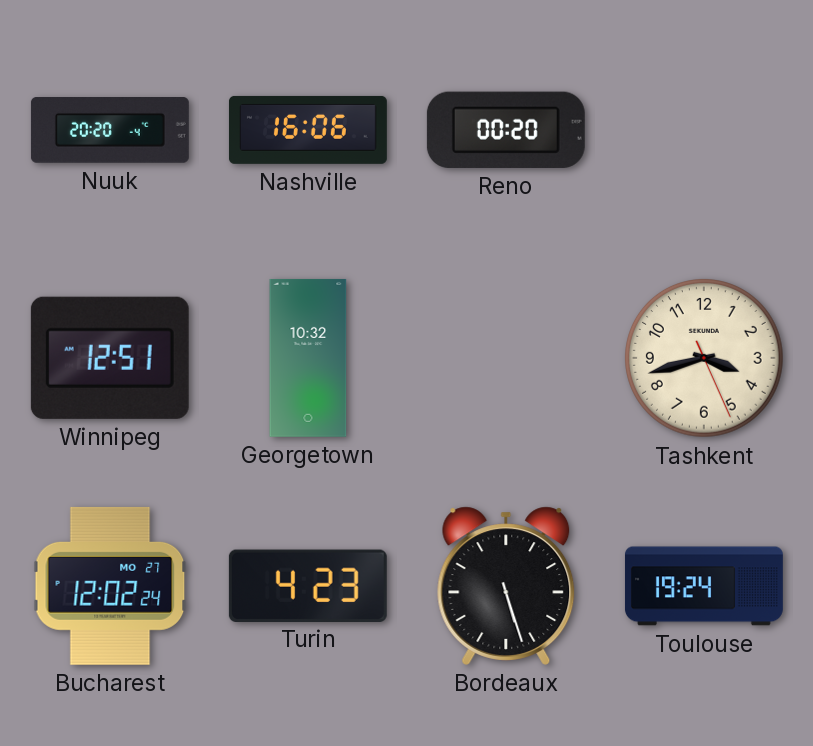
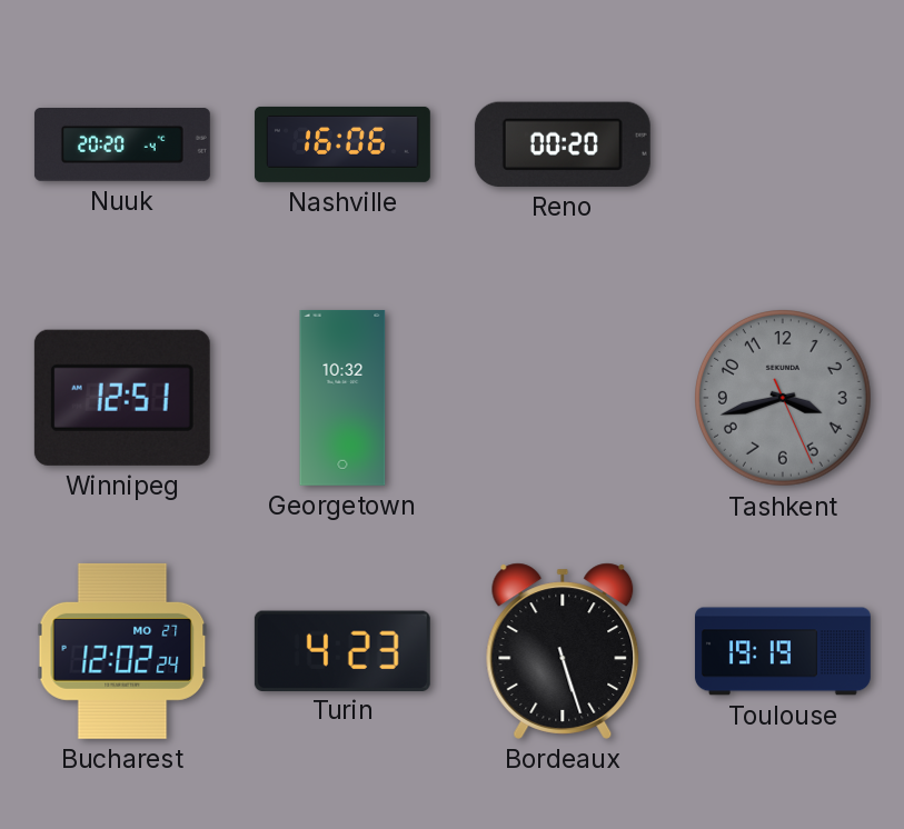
Tashkent dial: cream -> grey
Toulouse: 19:24 -> 19:19
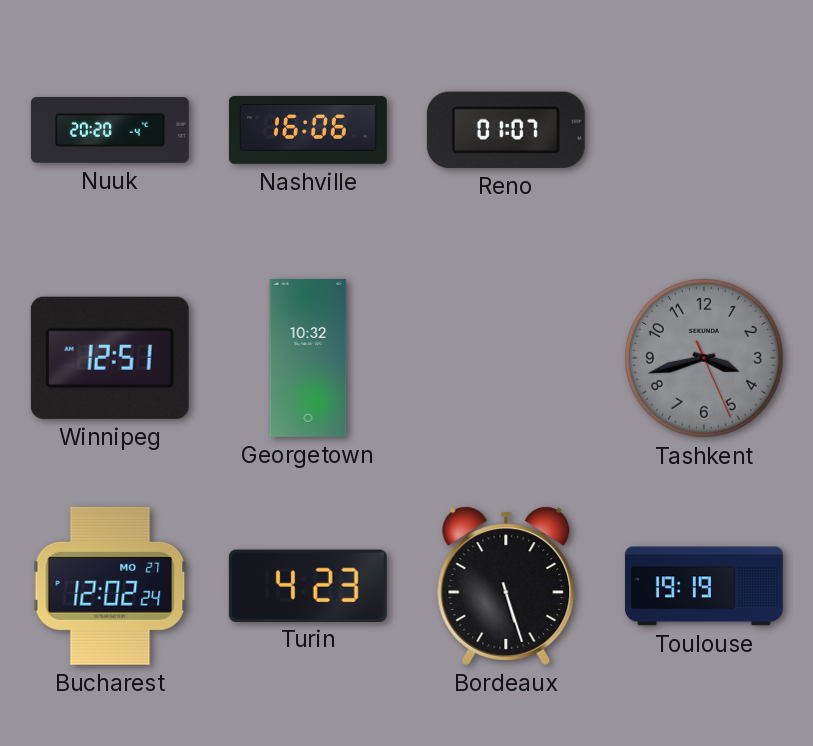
Reno: 00:20 -> 01:07
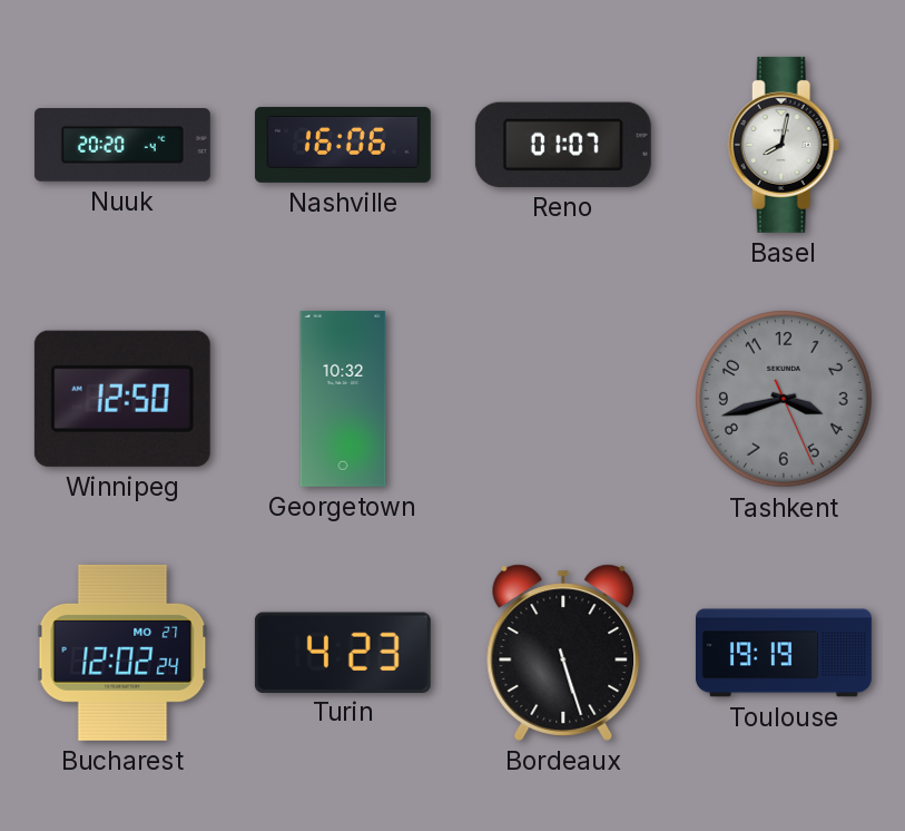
Basel: none -> 8:02
Winnipeg: 12:51 -> 12:50
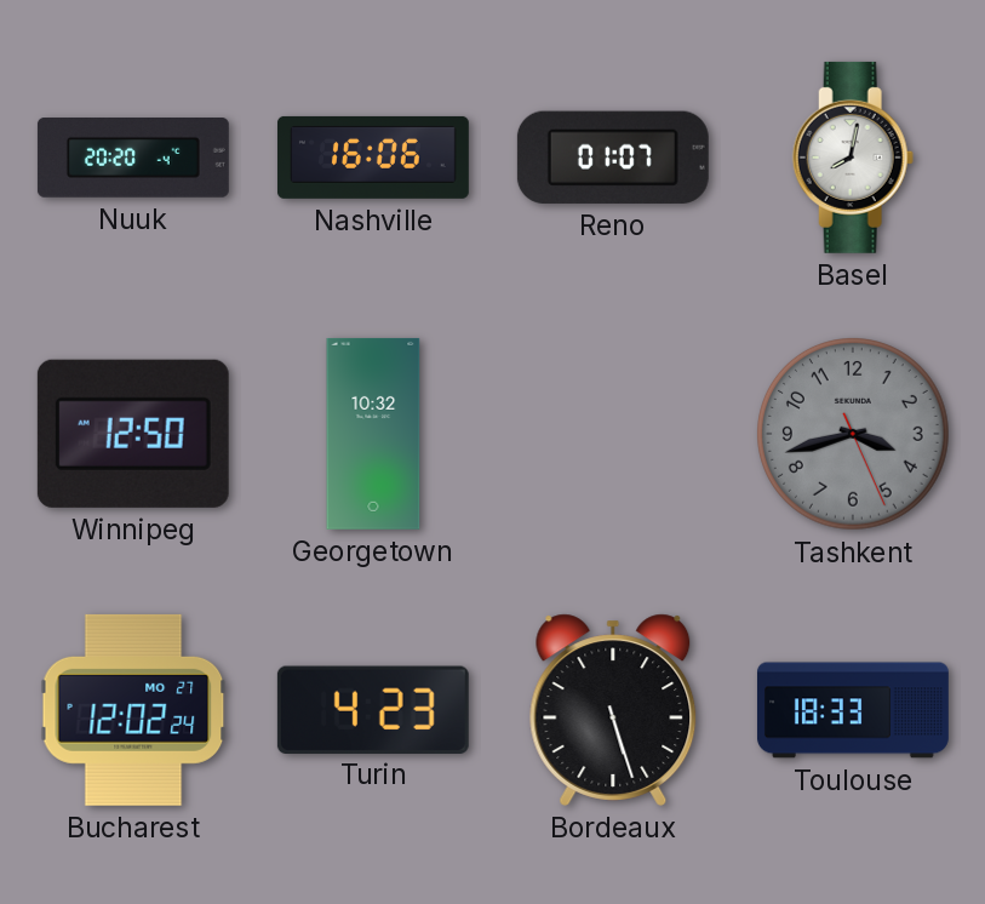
Toulouse: 19:19 -> 18:33
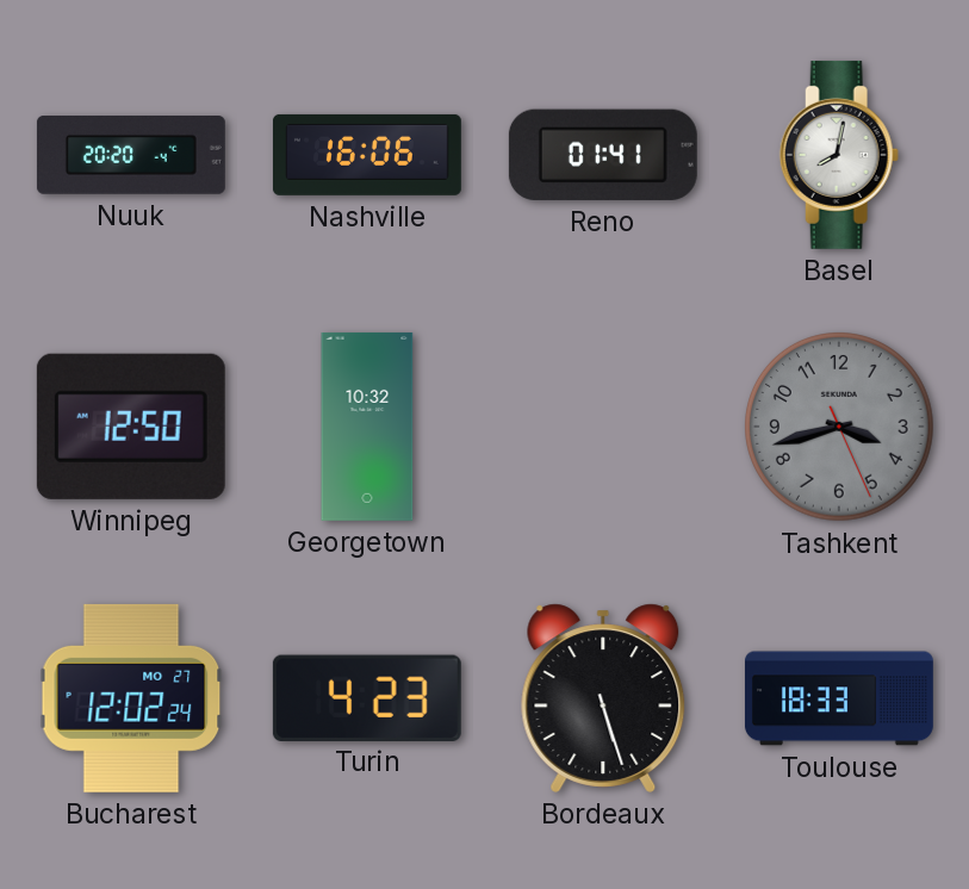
Reno: 01:07 -> 01:41
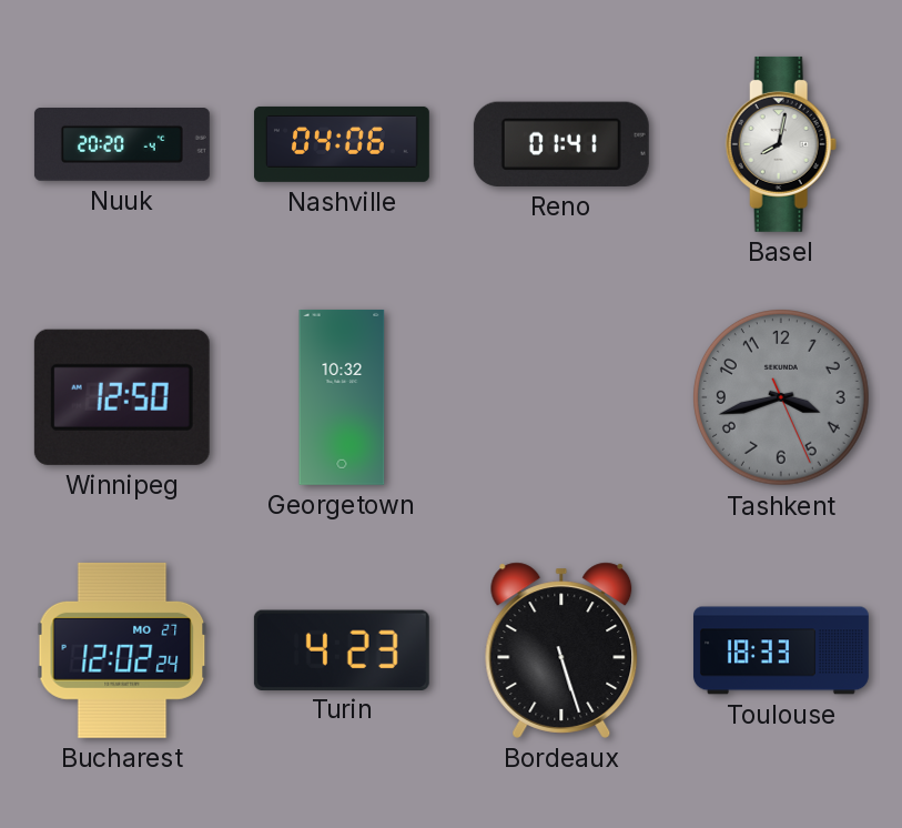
Nashville: 16:06 -> 04:06
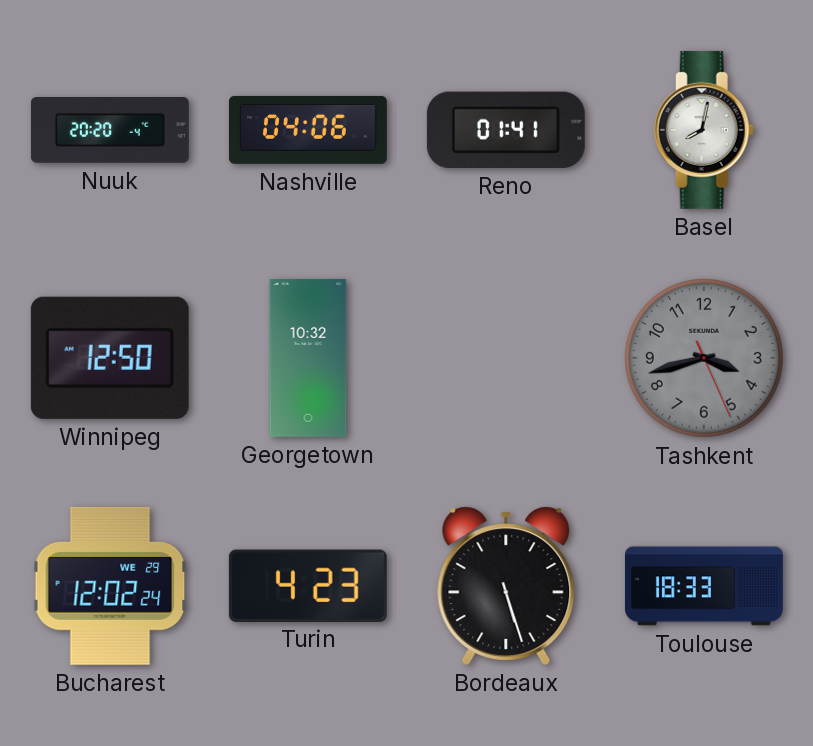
Bucharest date: MO 27 -> WE 29
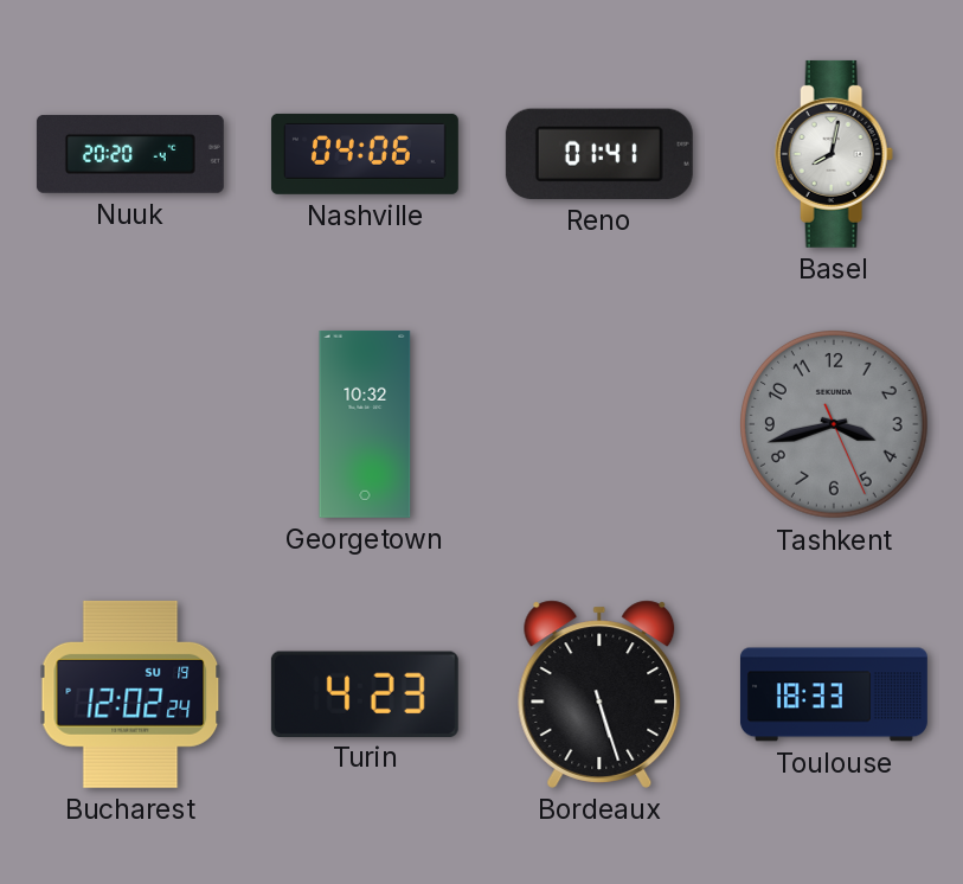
Winnipeg: 12:50 -> none
Bucharest date: WE 29 -> SU 19
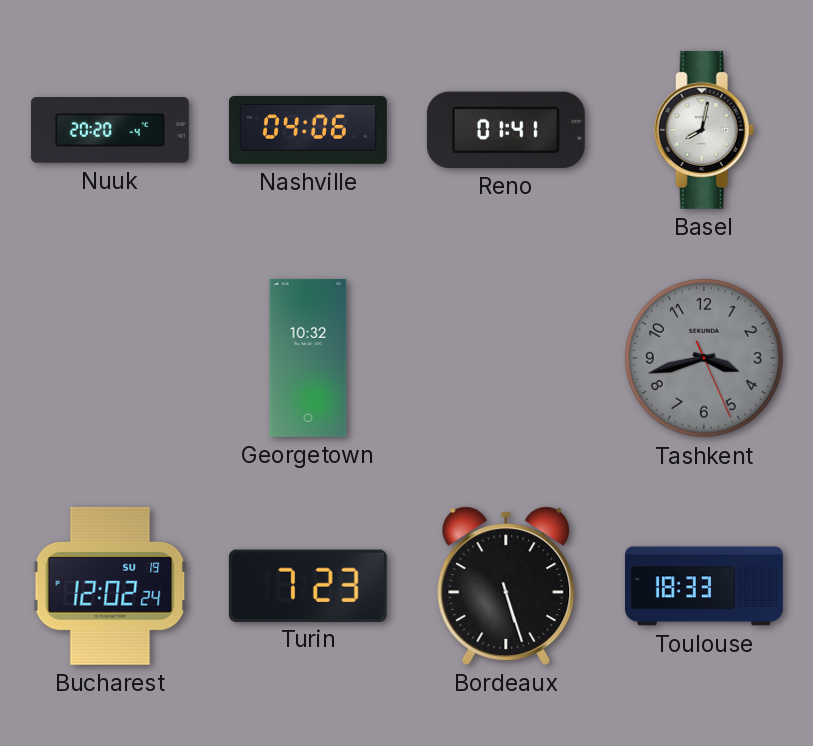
Turin: 4:23 -> 7:23
